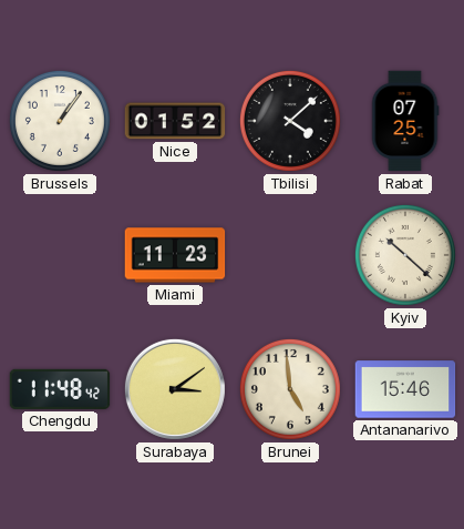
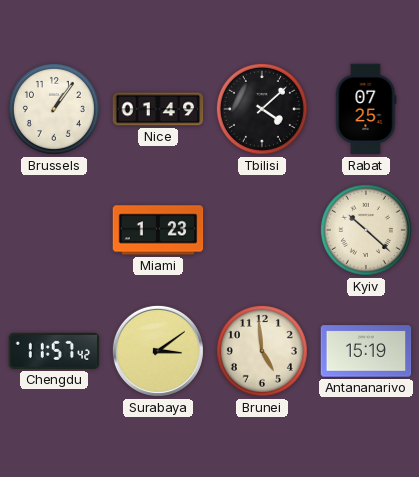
Nice: 01:52 -> 01:49
Miami: 11:23 -> 1:23
Chengdu: 11:48 -> 11:57
Antananarivo: 15:46 -> 15:19
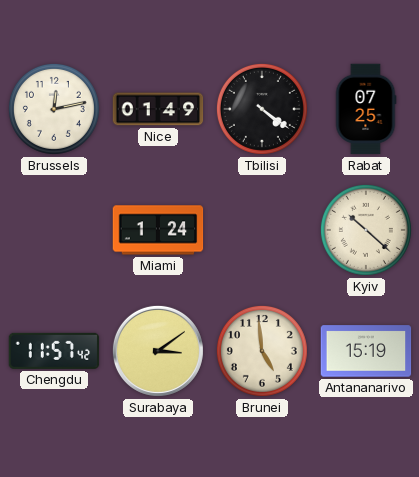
Brussels: 1:06 -> 12:13
Tbilisi: 4:08 -> 4:21
Miami: 1:23 -> 1:24
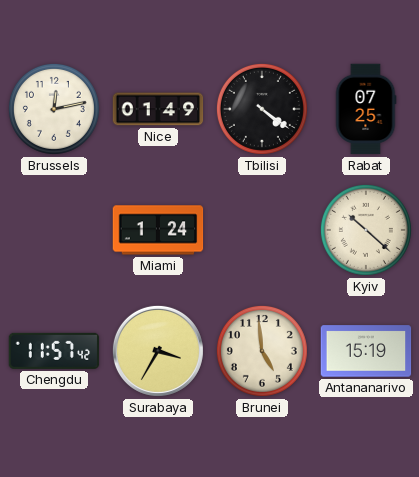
Surabaya: 3:09 -> 3:35
